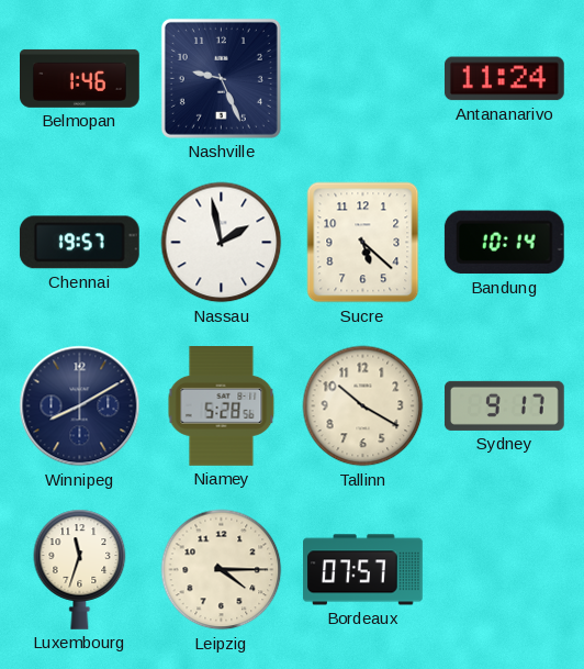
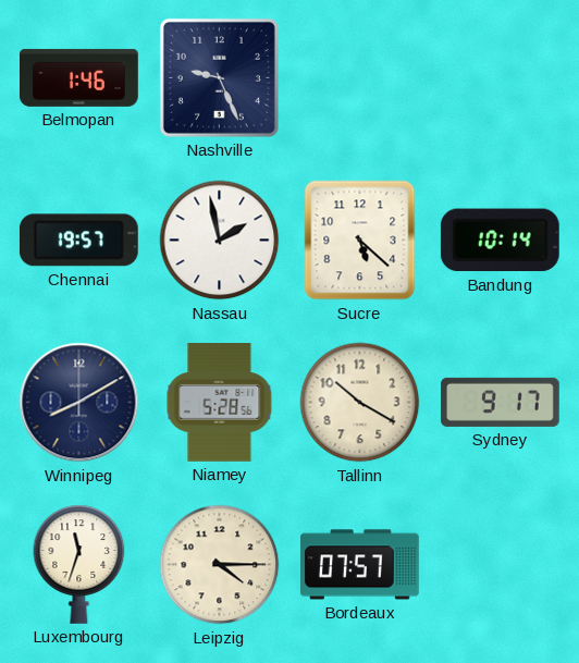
Antananarivo: 11:24 -> none
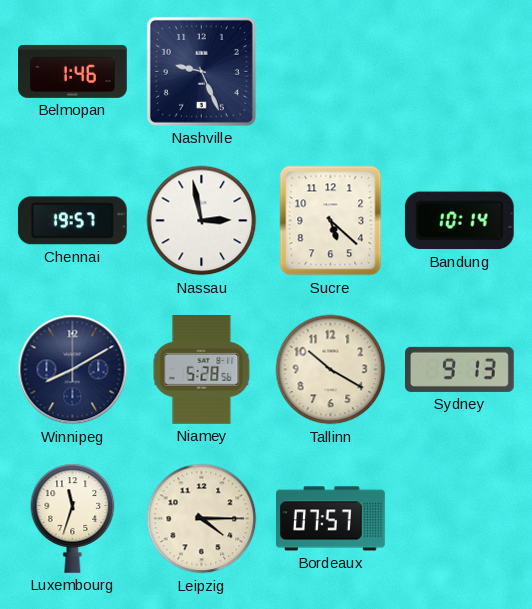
Nassau: 1:58 -> 2:58
Sydney: 9:17 -> 9:13
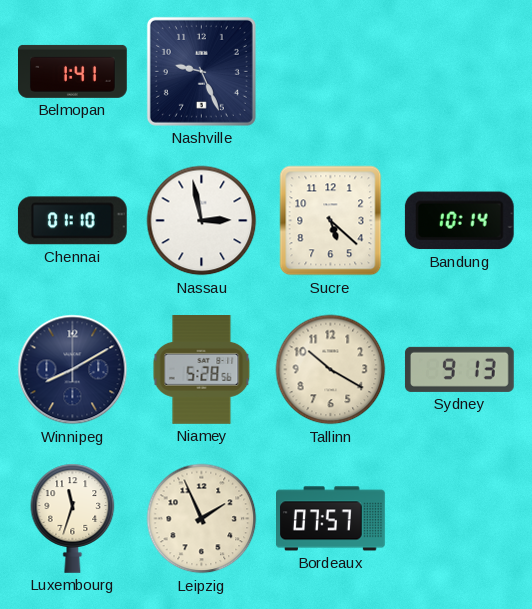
Belmopan: 1:46 -> 1:41
Chennai: 19:57 -> 01:10
Leipzig: 4:15 -> 1:56
